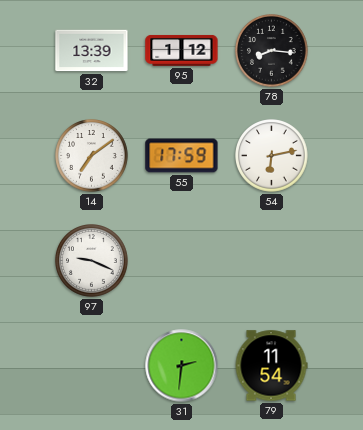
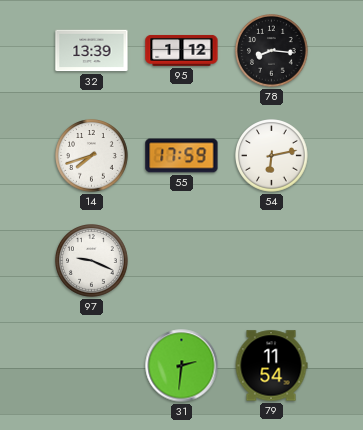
14: 7:09 -> 7:42
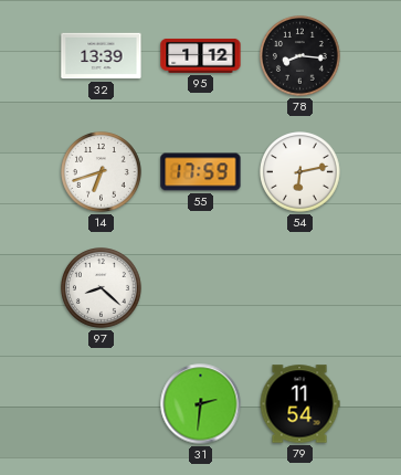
14: 7:42 -> 6:42
97: 9:19 -> 8:22
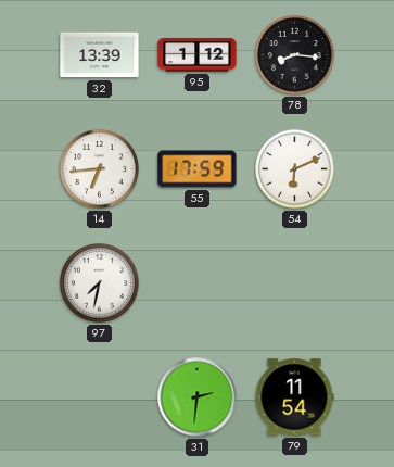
14: 6:42 -> 6:44
54: 6:13 -> 6:11
97: 8:22 -> 7:32
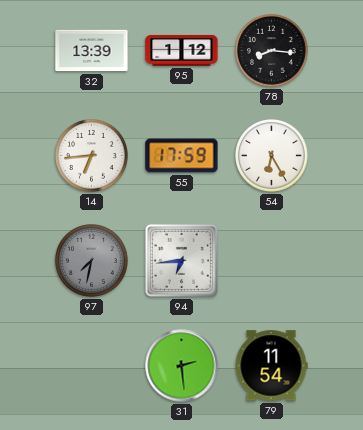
54: 6:11 -> 6:25
97 dial: white -> grey
94: none -> 6:44
31: 2:31 -> 2:29
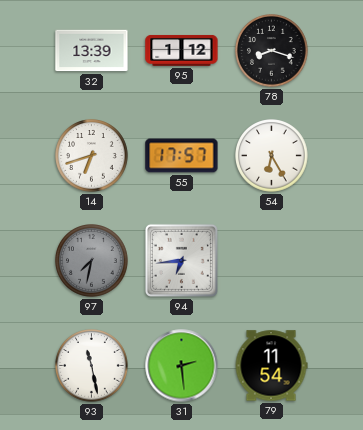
78: 8:16 -> 8:18
14: 6:44 -> 6:42
55: 17:59 -> 17:57
93: none -> 11:28
